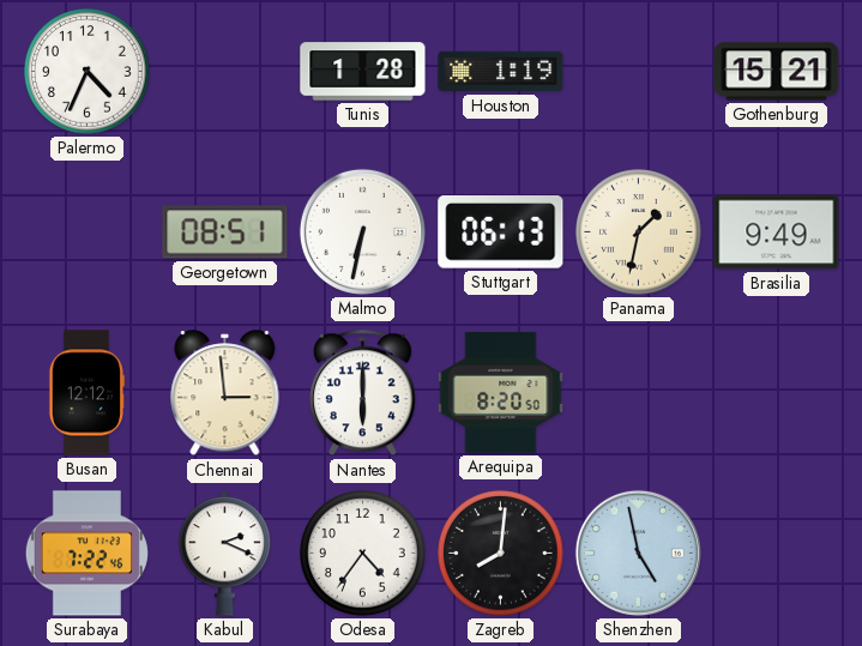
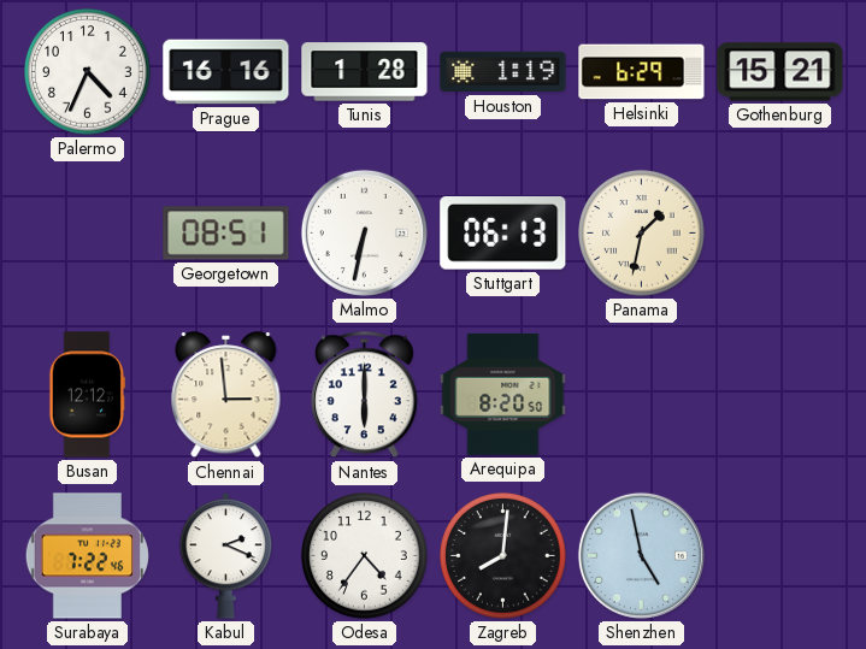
Prague: none -> 16:16
Helsinki: none -> 6:29
Brasilia: 9:49 -> none
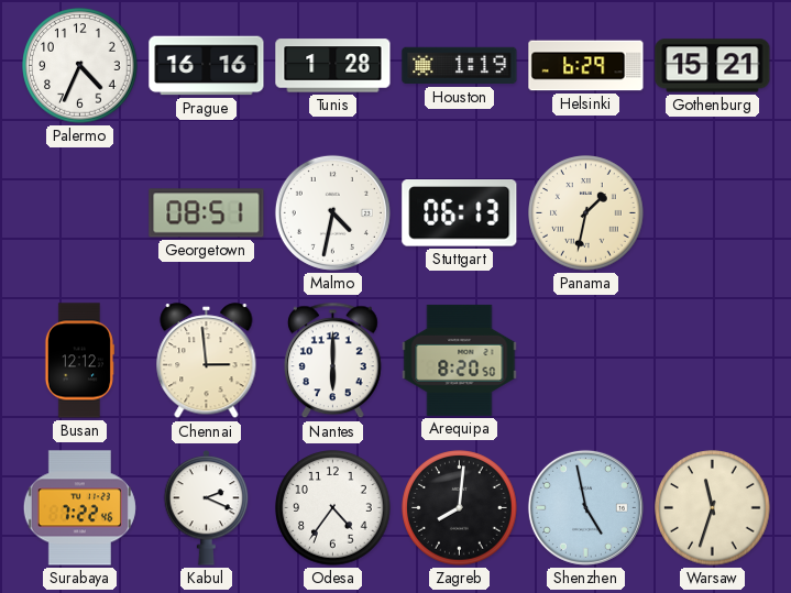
Malmo: 6:32 -> 4:32
Warsaw: none -> 11:33
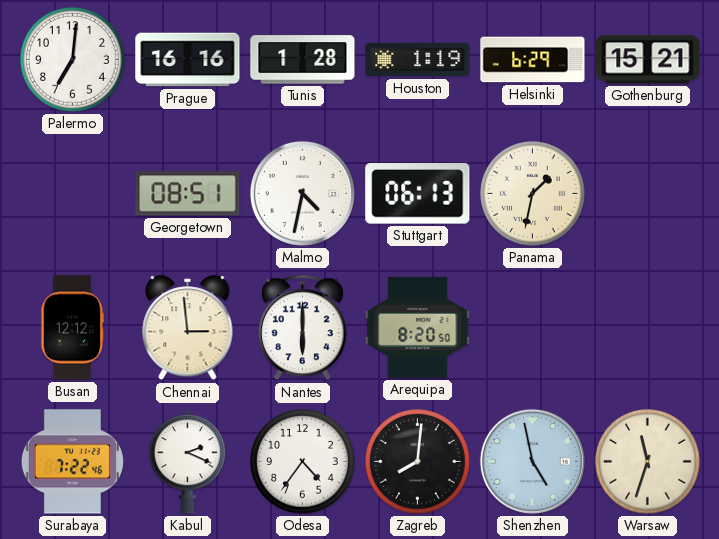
Palermo: 4:34 -> 7:01
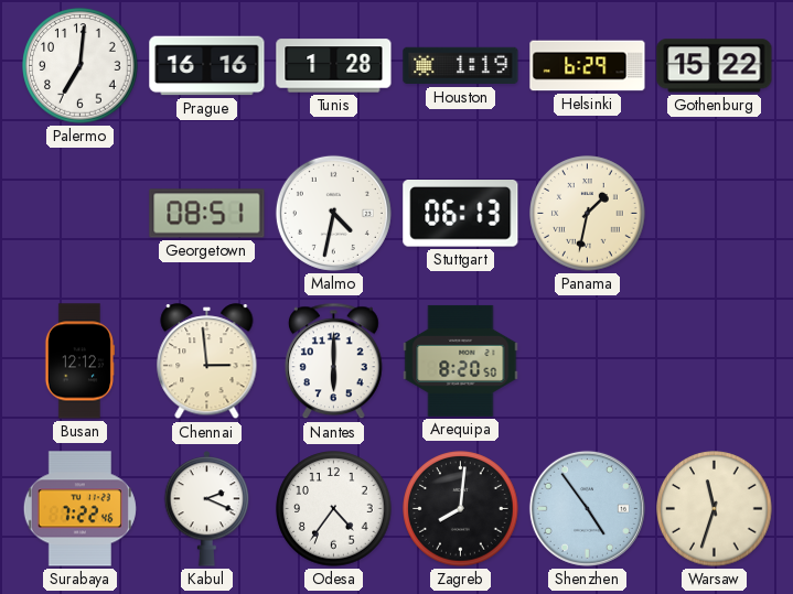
Gothenburg: 15:21 -> 15:22
Shenzhen: 4:58 -> 4:54
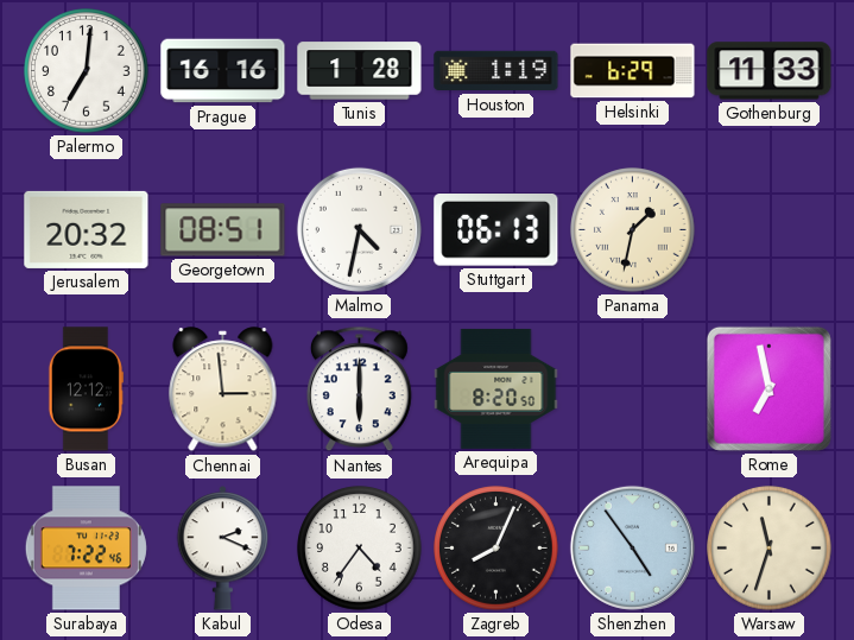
Gothenburg: 15:22 -> 11:33
Jerusalem: none -> 20:32
Rome: none -> 6:58
Zagreb: 8:01 -> 8:04
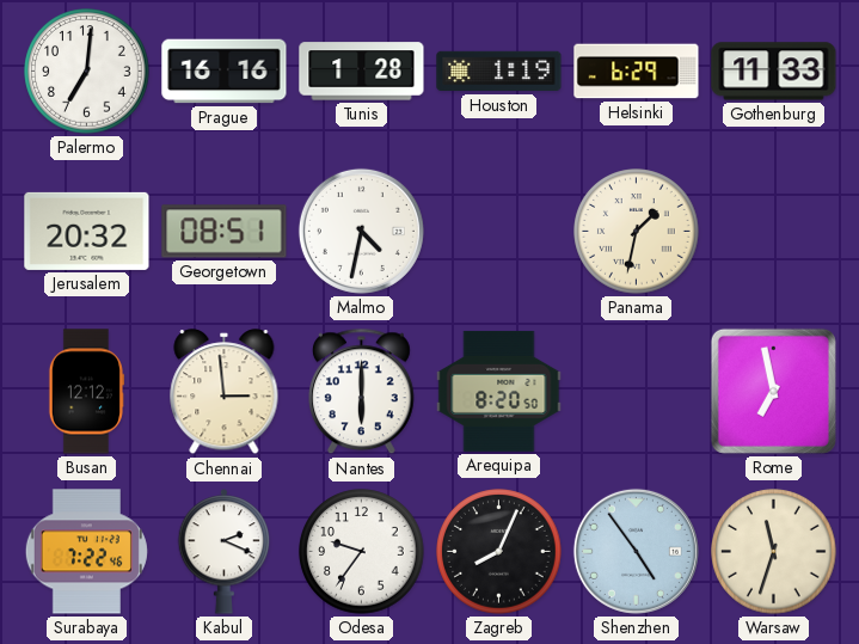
Stuttgart: 06:13 -> none
Odesa: 4:36 -> 9:36
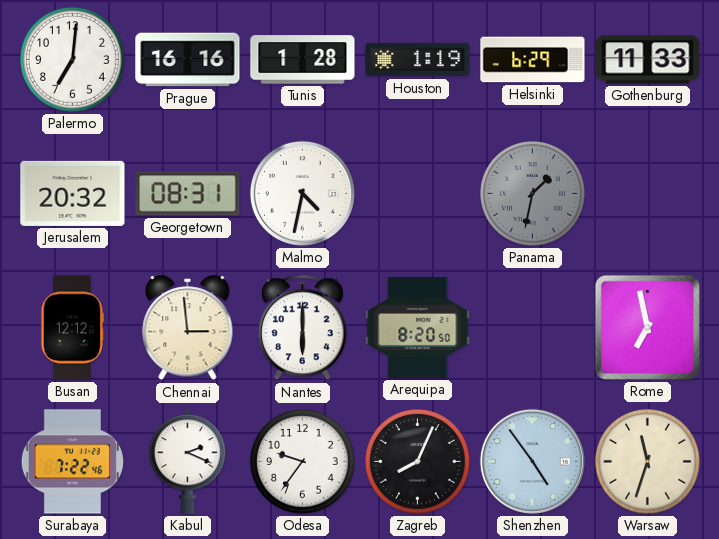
Georgetown: 08:51 -> 08:31
Panama dial: cream -> grey
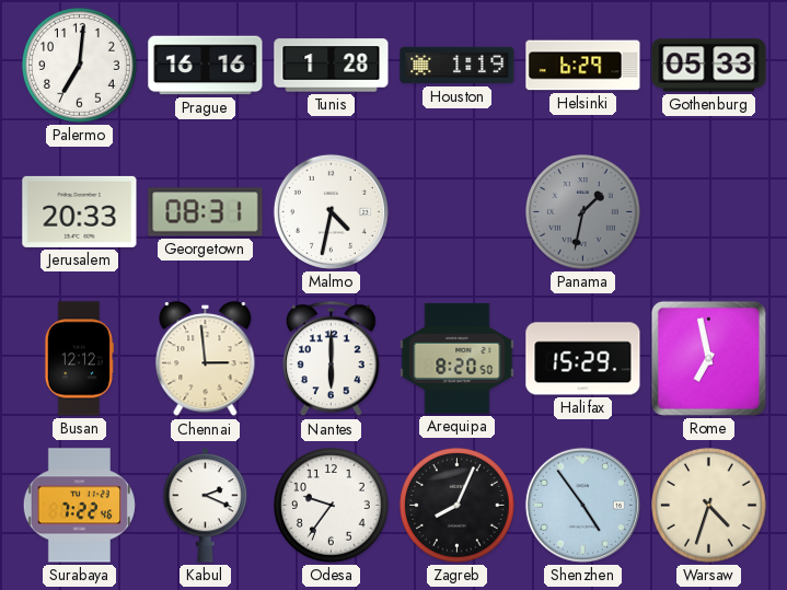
Gothenburg: 11:33 -> 05:33
Jerusalem: 20:32 -> 20:33
Halifax: none -> 15:29
Warsaw: 11:33 -> 4:33
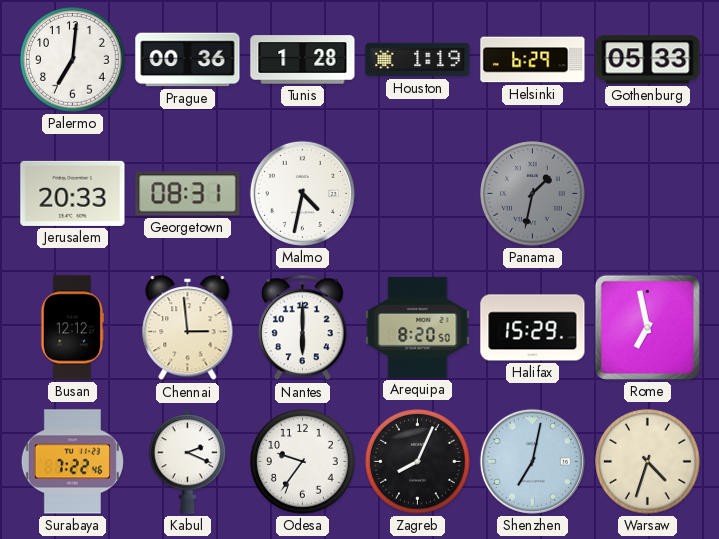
Prague: 16:16 -> 00:36
Shenzhen: 4:54 -> 7:02
